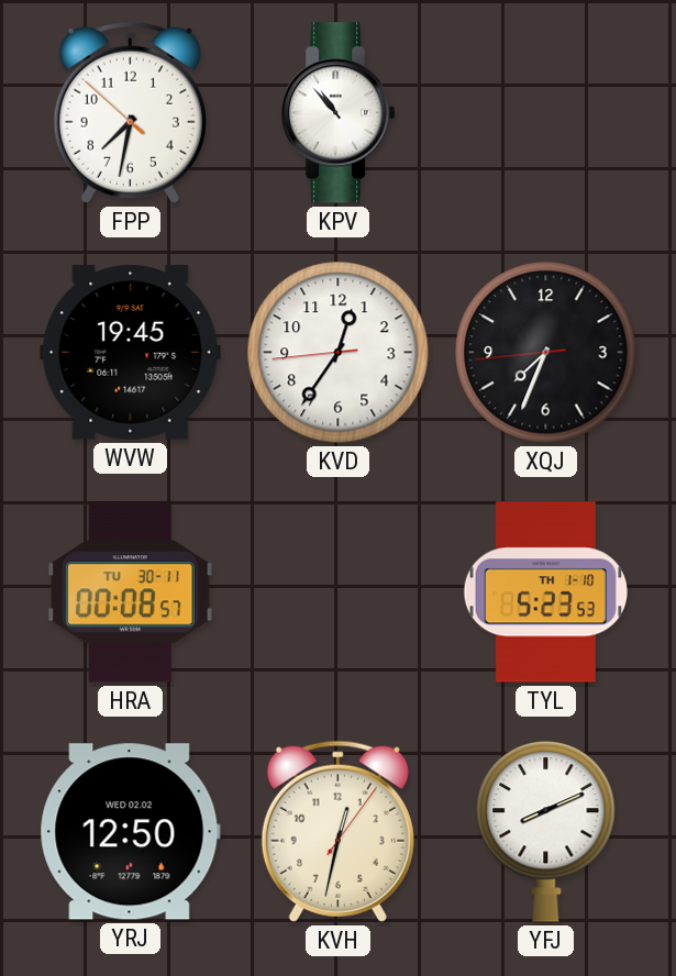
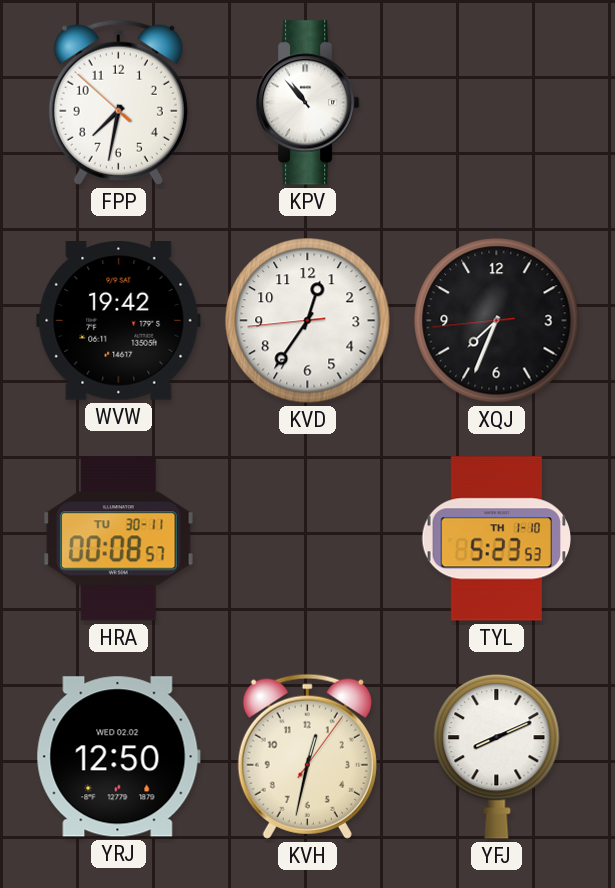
WVW: 19:45 -> 19:42
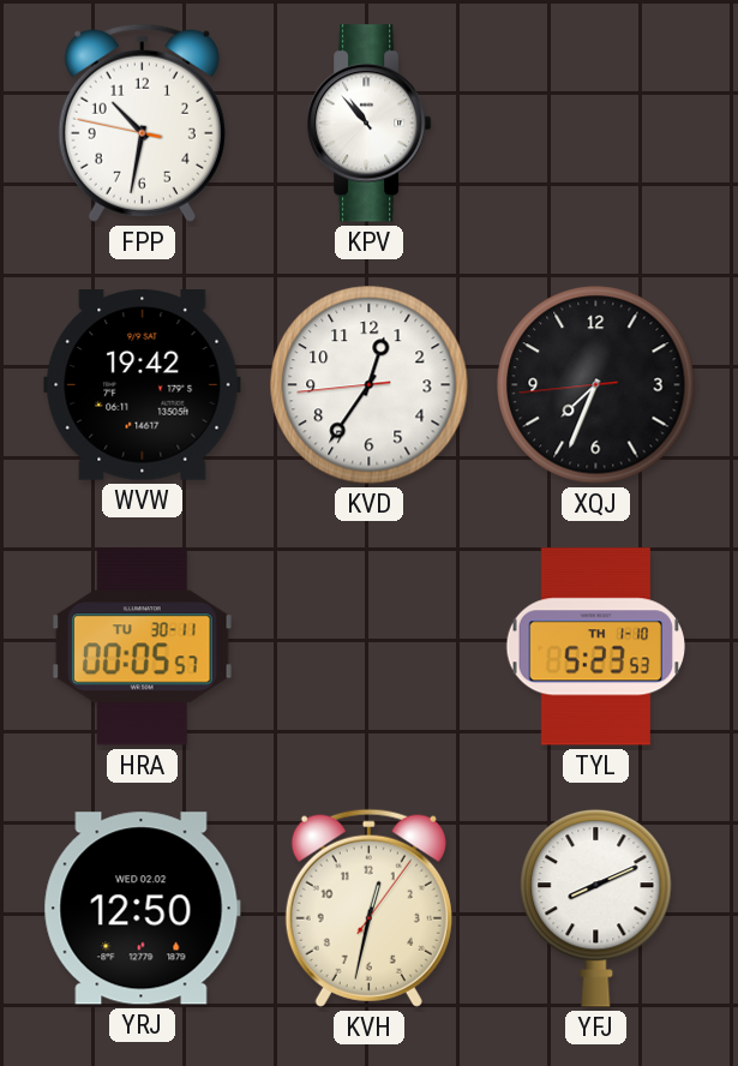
FPP: 7:31 -> 10:31
HRA: 00:08 -> 00:05
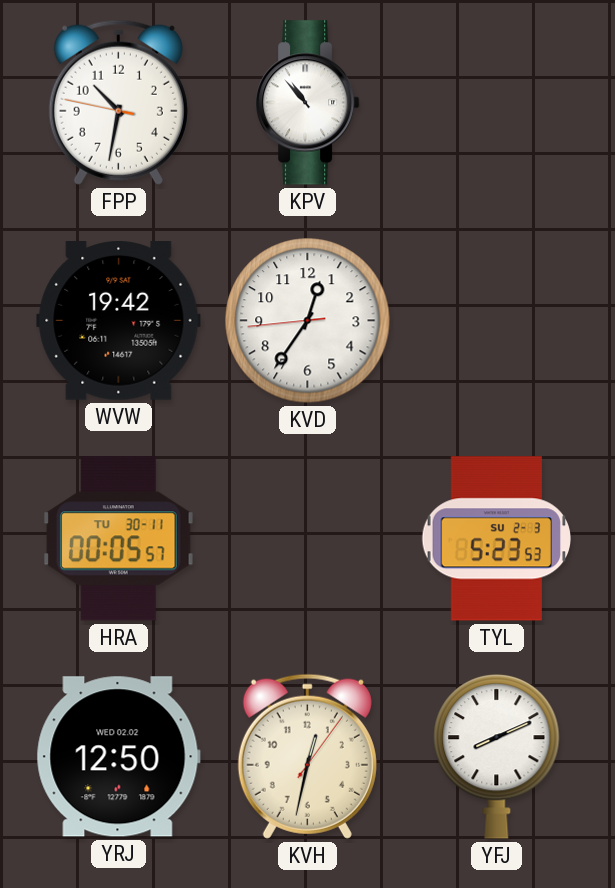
XQJ: 7:33 -> none
TYL date: TH 1-10 -> SU 2-3
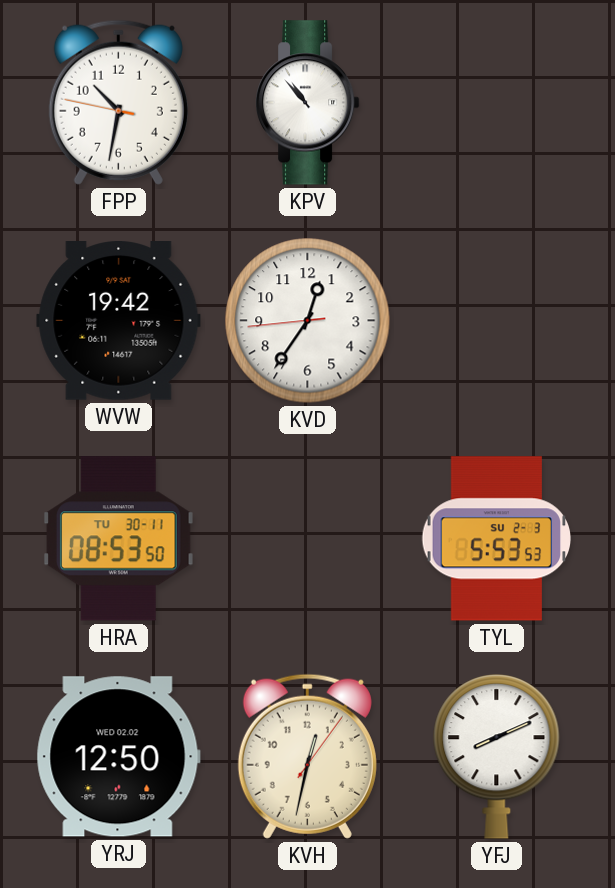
HRA: 00:05 -> 08:53
TYL: 5:23 -> 5:53
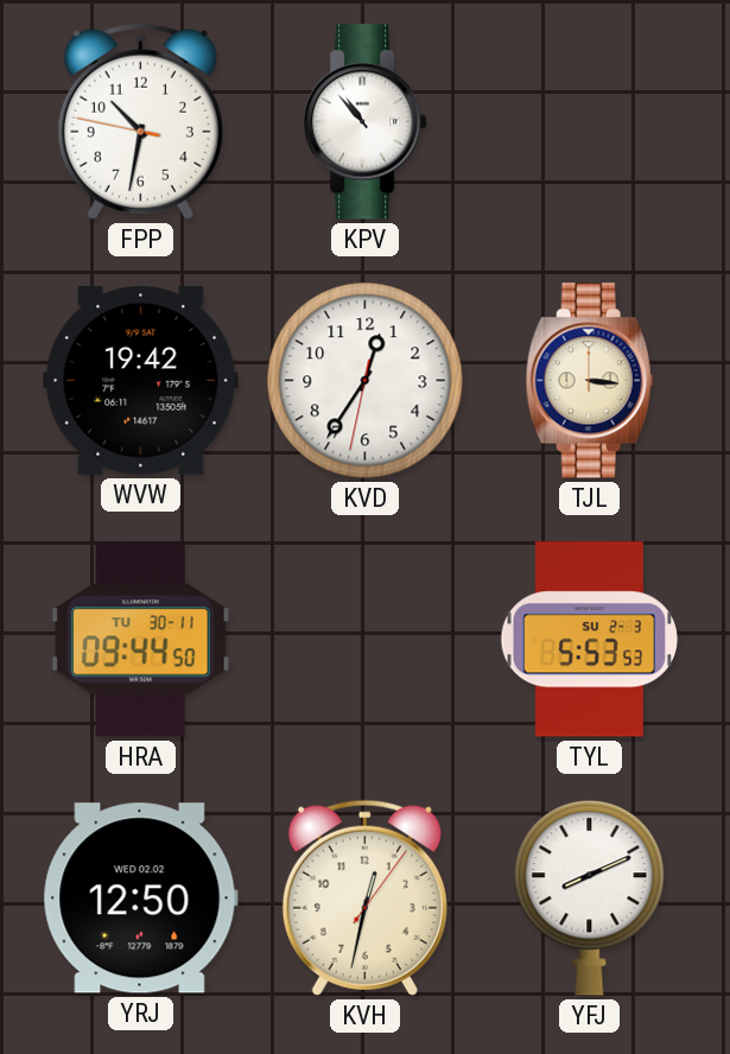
KVD: 12:35:44 -> 12:35:32
TJL: none -> 3:16
HRA: 08:53 -> 09:44
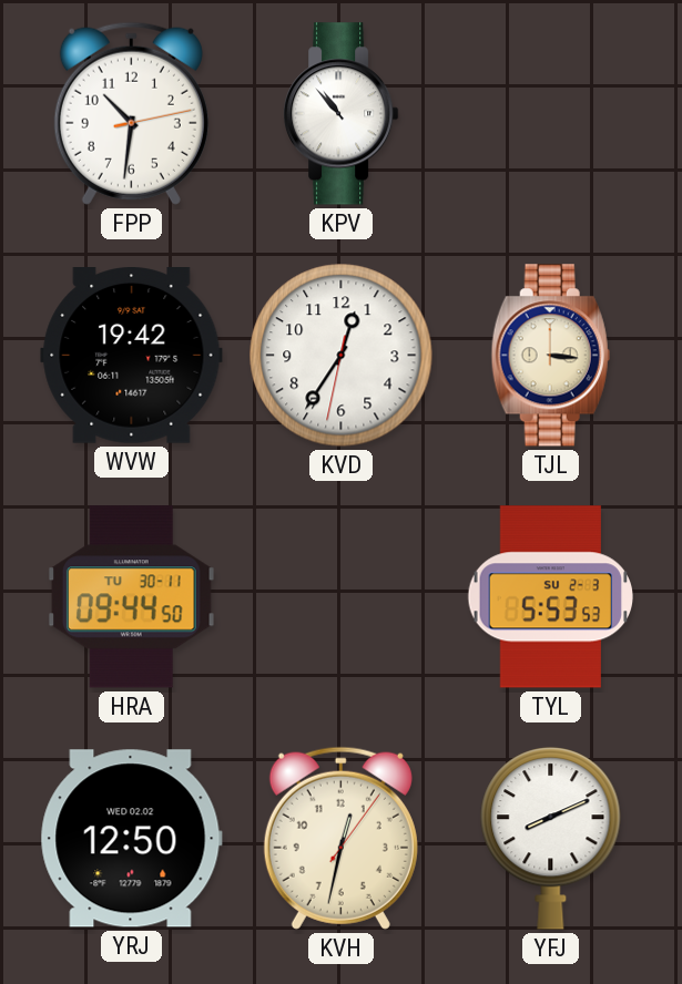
FPP: 10:31:47 -> 10:31:13
